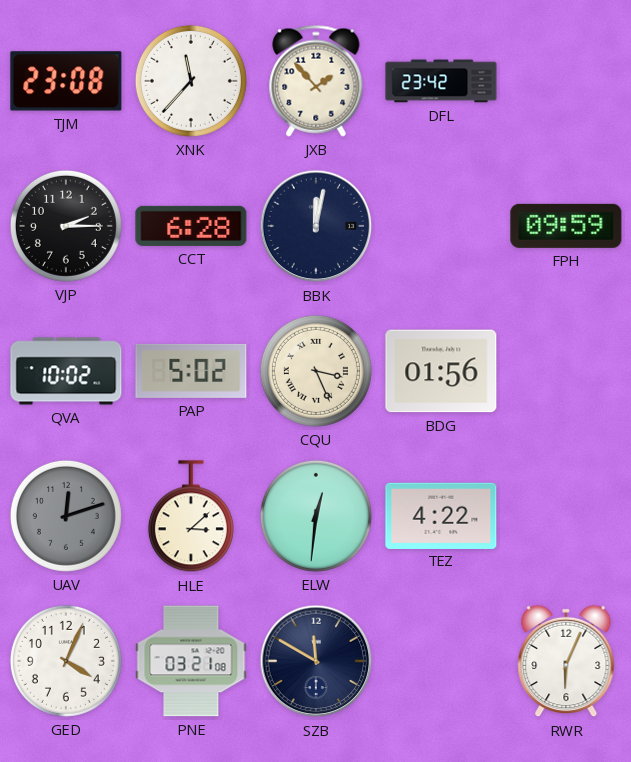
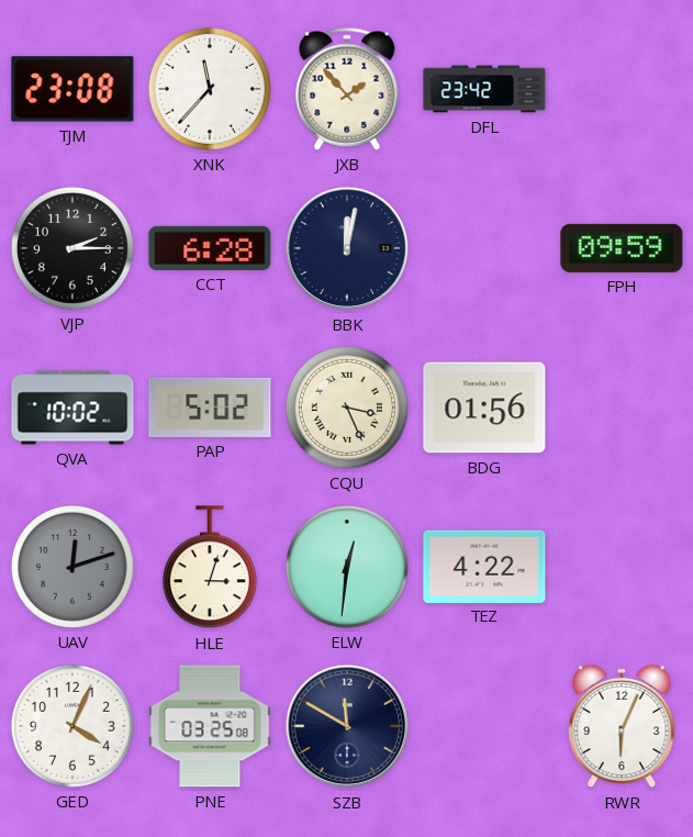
HLE: 3:08 -> 3:03
PNE: 03:21 -> 03:25
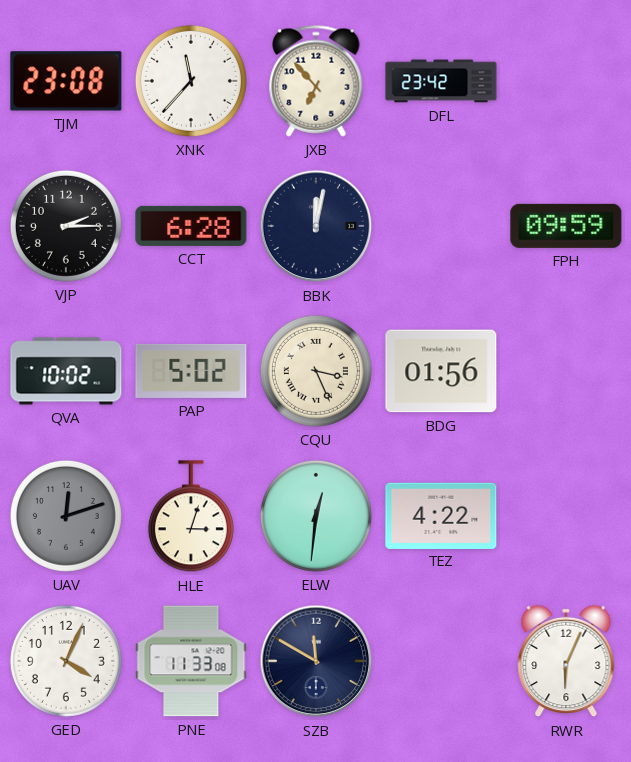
JXB: 1:53 -> 6:53
PNE: 03:25 -> 11:33
